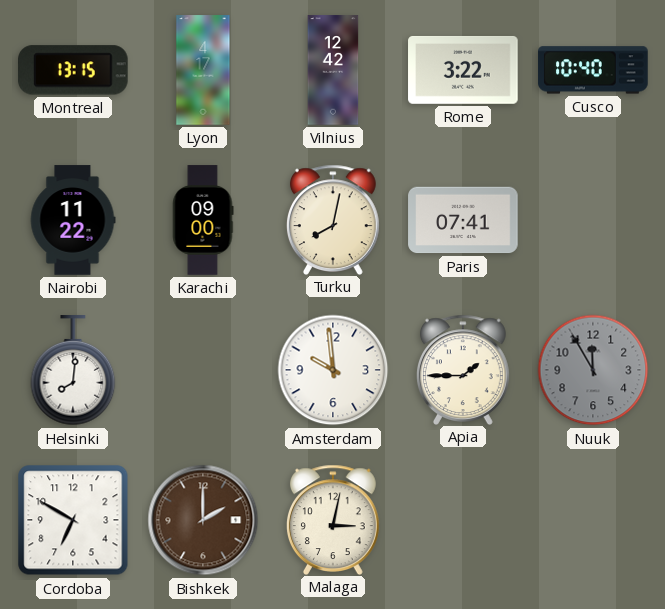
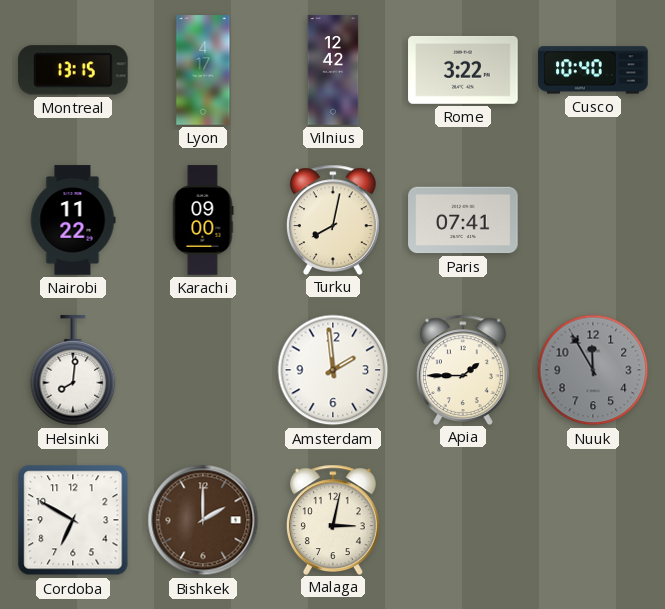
Amsterdam: 9:59 -> 1:59
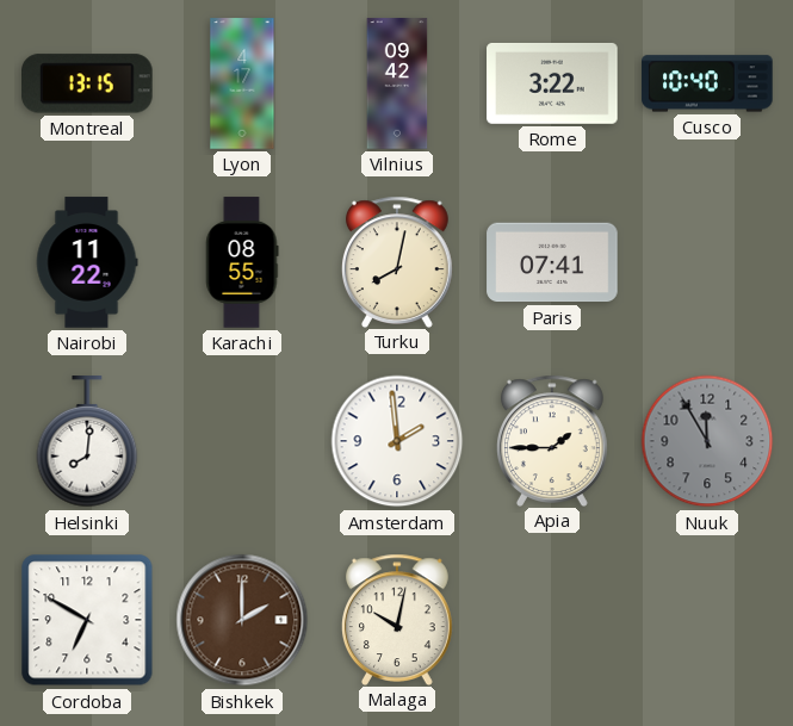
Vilnius: 12:42 -> 09:42
Karachi: 09:00 -> 08:55
Malaga: 3:02 -> 10:02
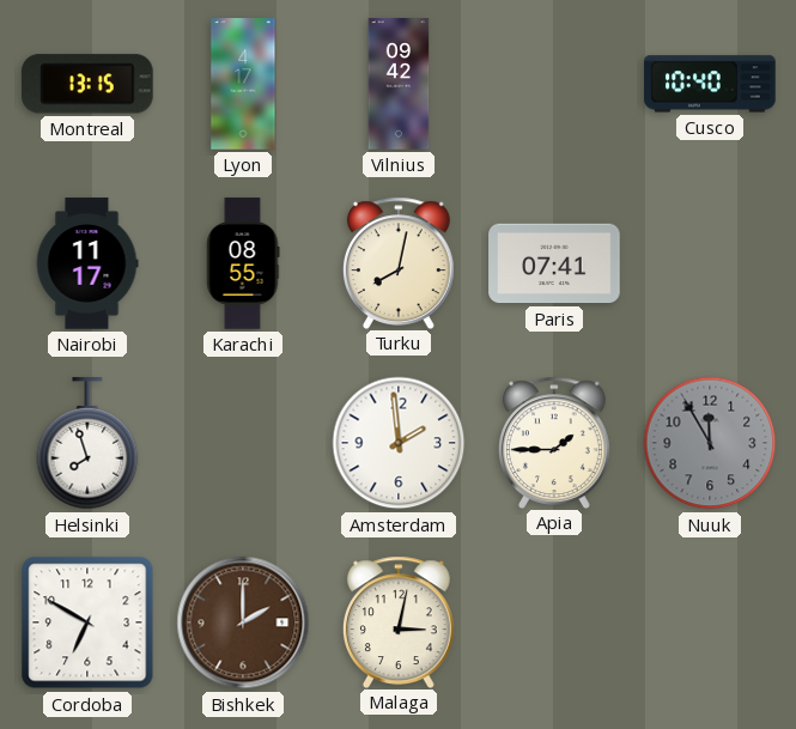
Rome: 3:22 -> none
Nairobi: 11:22 -> 11:17
Helsinki: 8:01 -> 7:57
Malaga: 10:02 -> 3:02
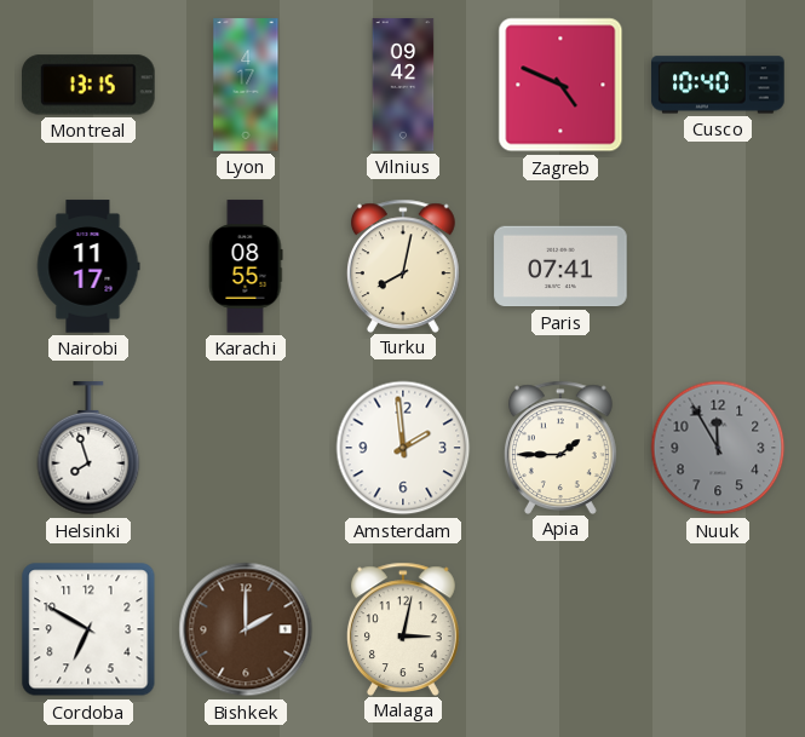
Zagreb: none -> 4:49
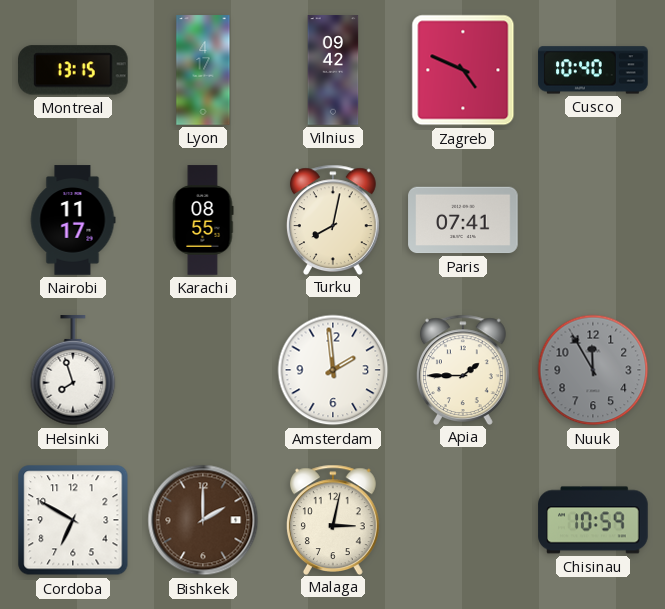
Chisinau: none -> 10:59
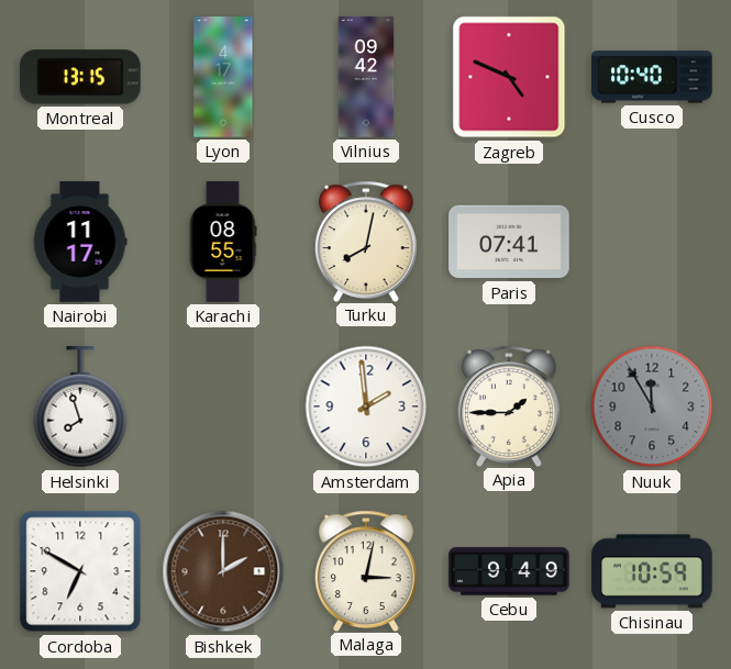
Cebu: none -> 9:49
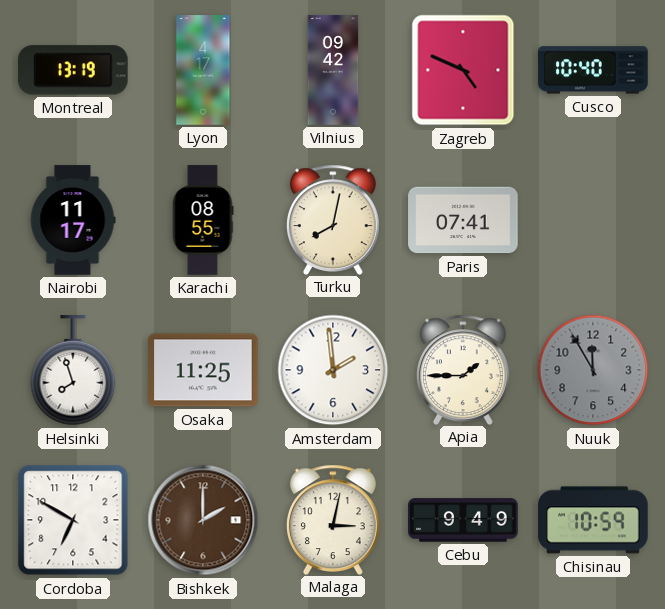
Montreal: 13:15 -> 13:19
Osaka: none -> 11:25
